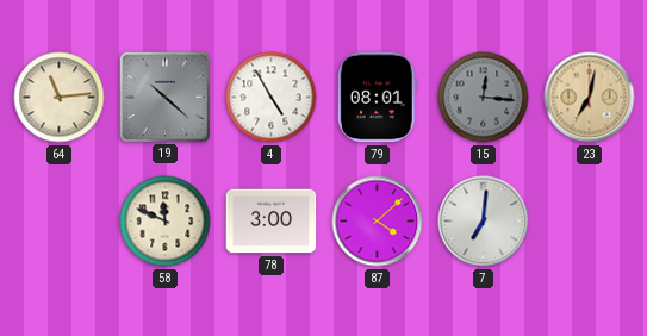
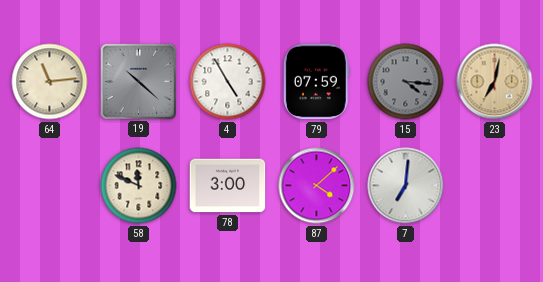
79: 08:01 -> 07:59
15: 12:16 -> 4:16
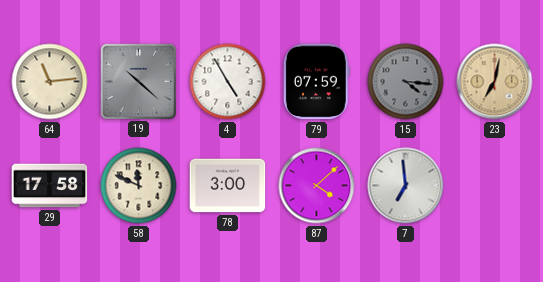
29: none -> 17:58
7: 7:01 -> 6:59
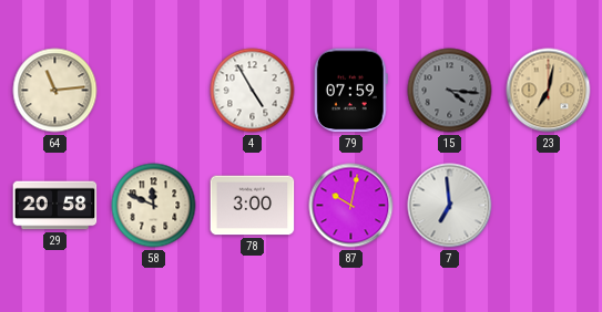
19: 10:22 -> none
29: 17:58 -> 20:58
87: 4:08 -> 10:02
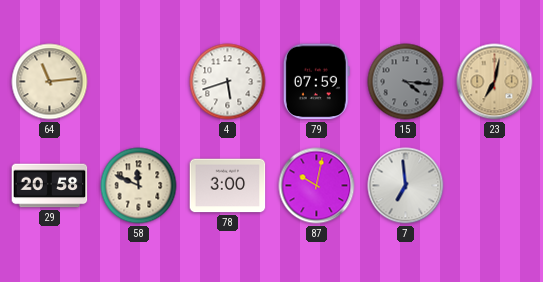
4: 4:55 -> 5:42
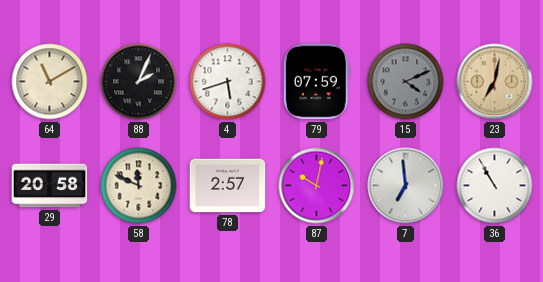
64: 11:14 -> 11:10
88: none -> 2:04
15: 4:16 -> 4:11
78: 3:00 -> 2:57
36: none -> 10:55
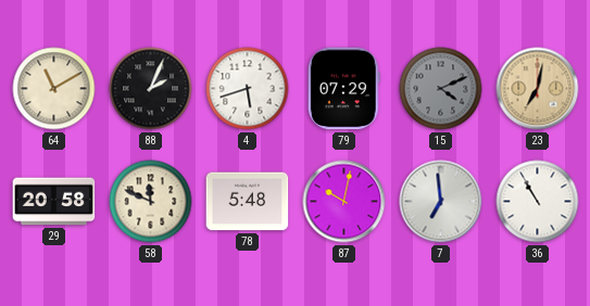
79: 07:59 -> 07:29
78: 2:57 -> 5:48
